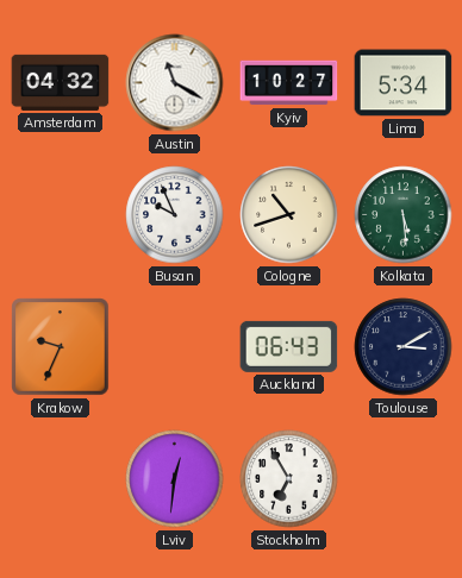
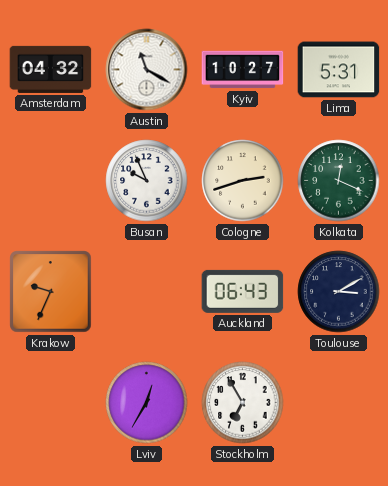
Lima: 5:34 -> 5:31
Cologne: 10:42 -> 2:42
Kolkata: 5:29 -> 12:19
Lviv: 12:31 -> 12:35
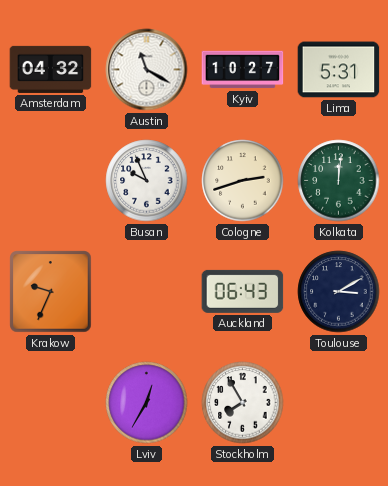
Kolkata: 12:19 -> 12:01
Stockholm: 6:55 -> 7:55
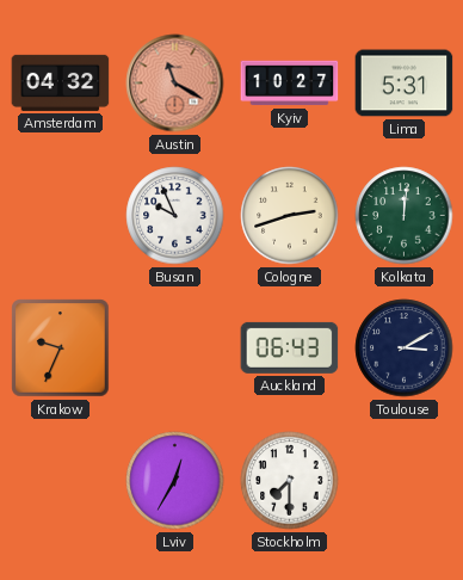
Austin dial: white -> salmon
Stockholm: 7:55 -> 7:30
